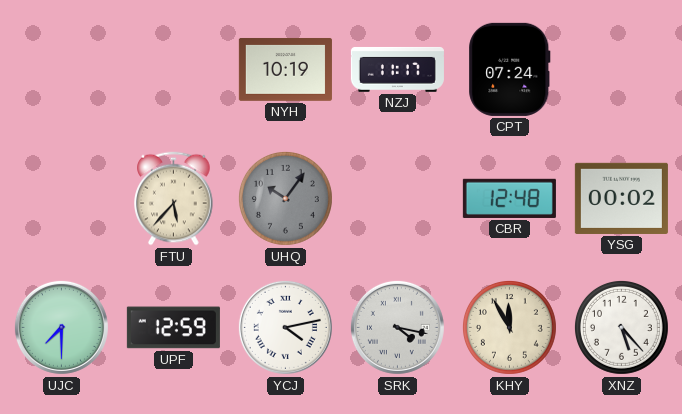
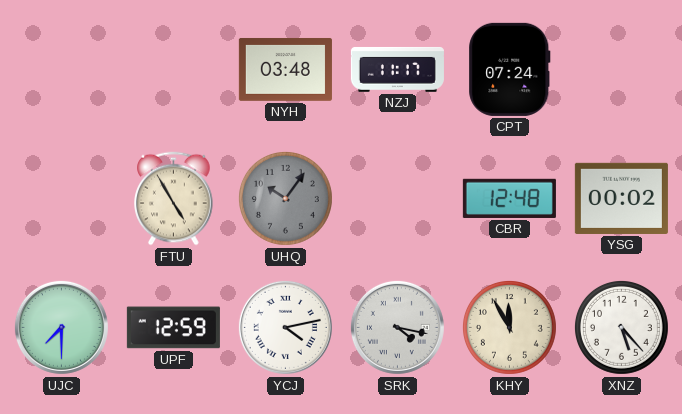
NYH: 10:19 -> 03:48
FTU: 5:37 -> 4:55
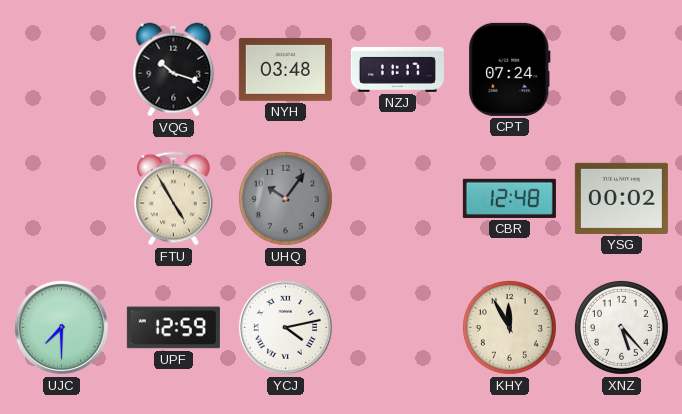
VQG: none -> 10:18
SRK: 4:17 -> none
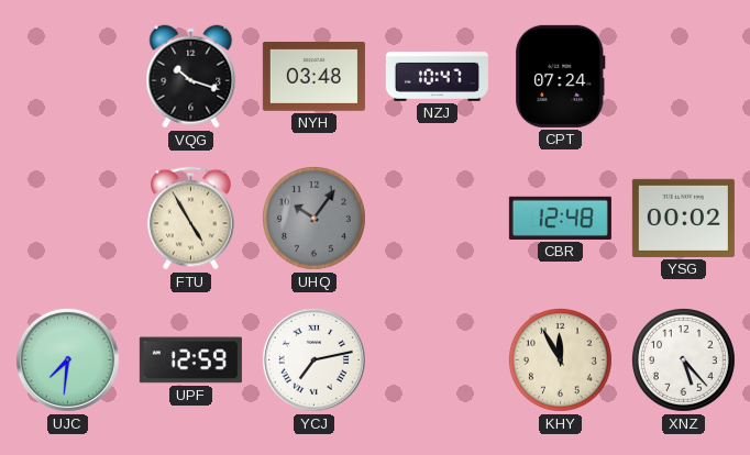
NZJ: 11:17 -> 10:47
UJC: 7:30 -> 7:31
YCJ: 4:13 -> 7:13
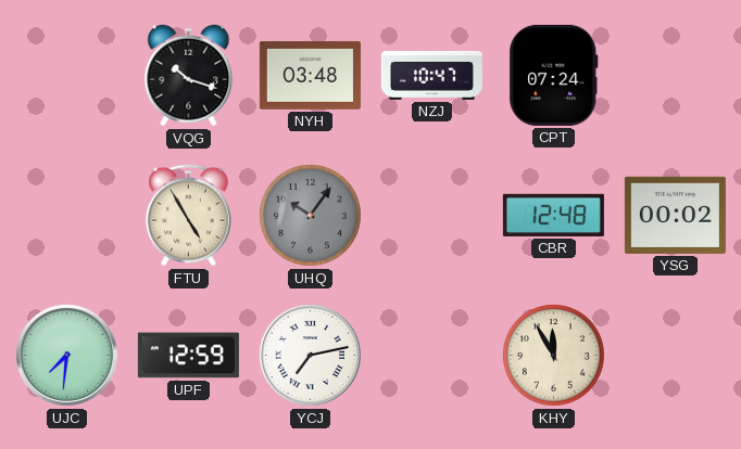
XNZ: 5:23 -> none
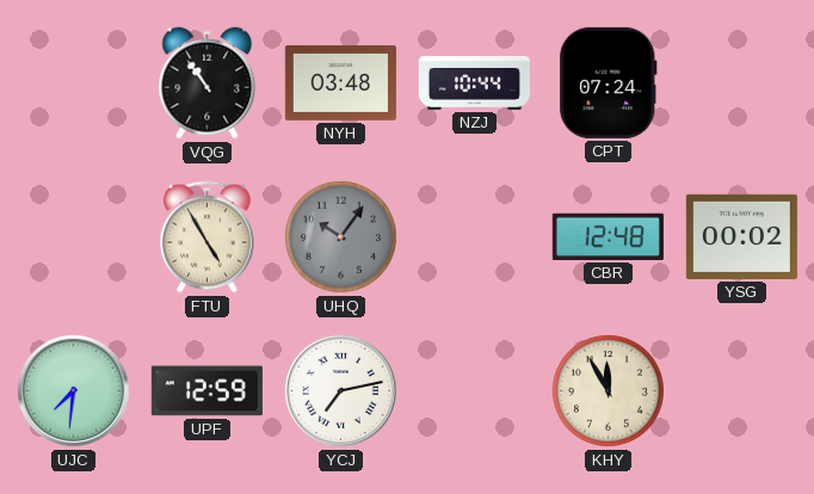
VQG: 10:18 -> 10:54
NZJ: 10:47 -> 10:44
